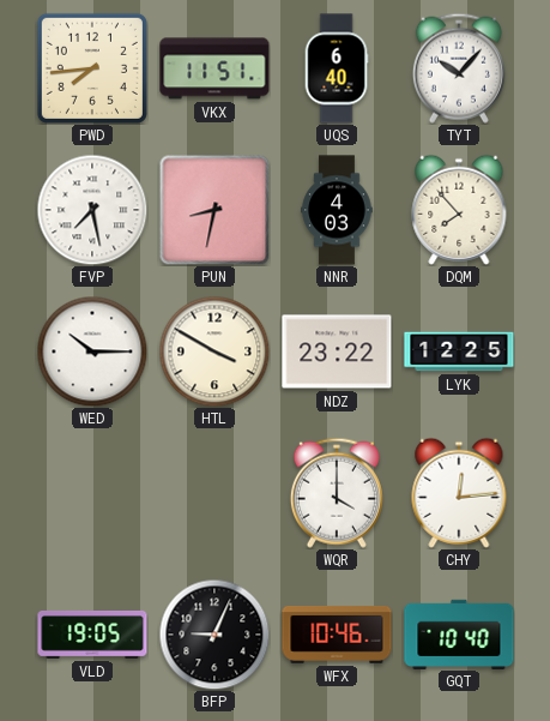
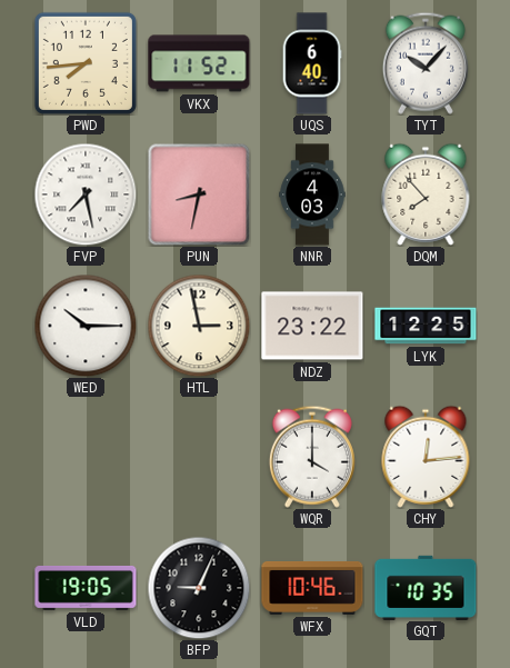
VKX: 11:51 -> 11:52
HTL: 3:50 -> 2:58
GQT: 10:40 -> 10:35
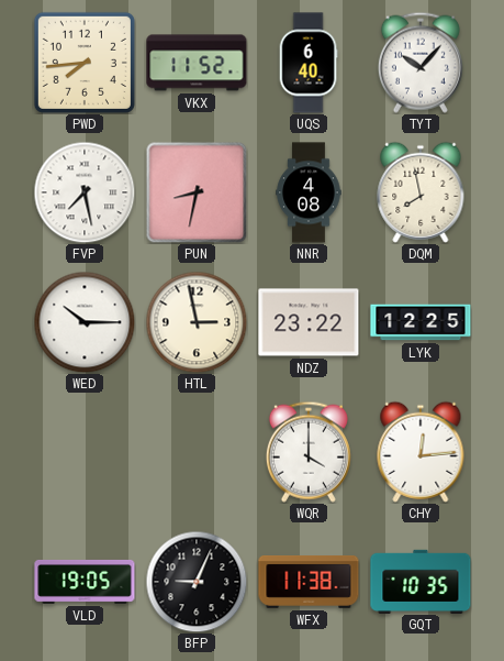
NNR: 4:03 -> 4:08
DQM: 7:53 -> 7:58
WFX: 10:46 -> 11:38
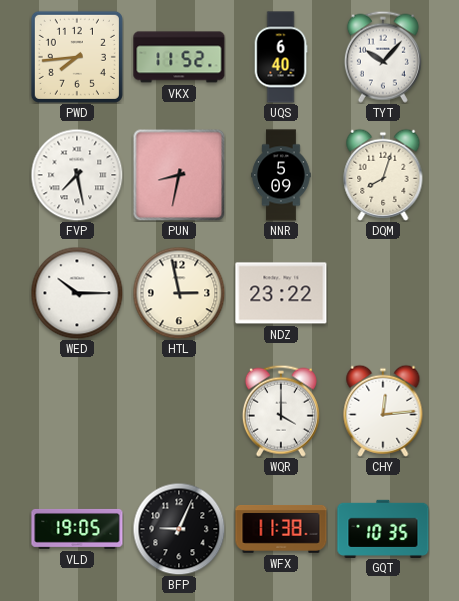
NNR: 4:08 -> 5:09
DQM: 7:58 -> 8:03
LYK: 12:25 -> none
